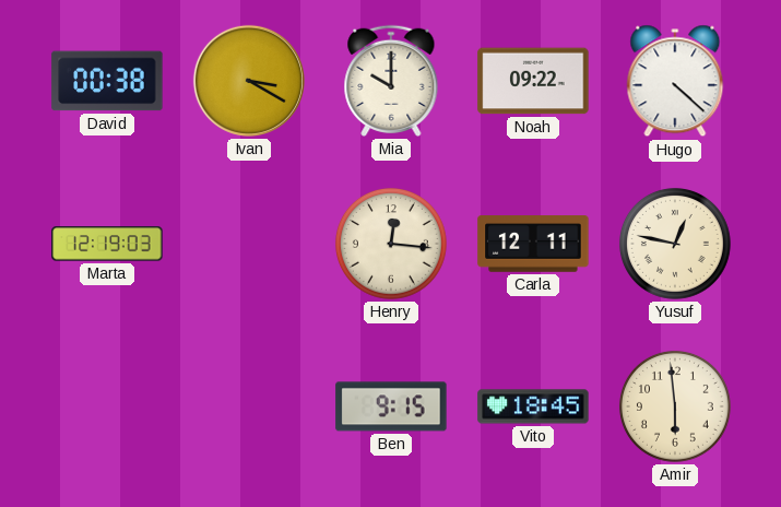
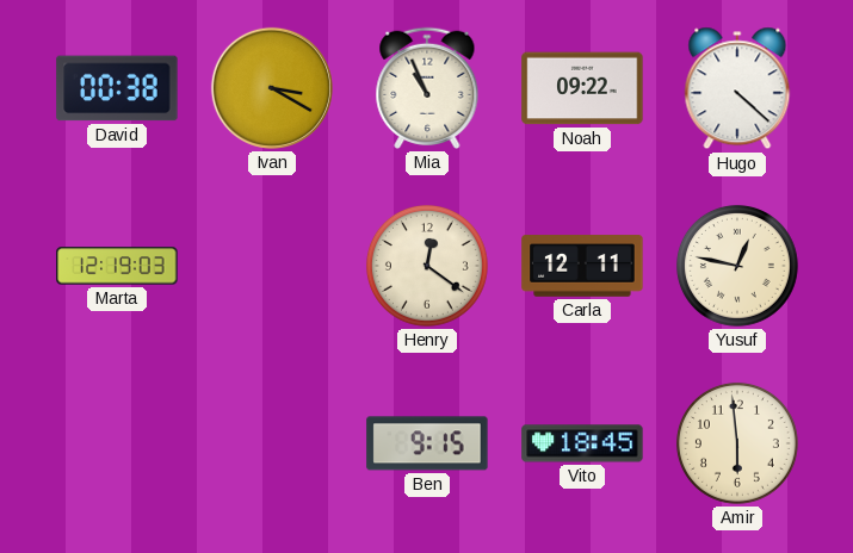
Mia: 10:00 -> 10:56
Henry: 12:16 -> 12:21
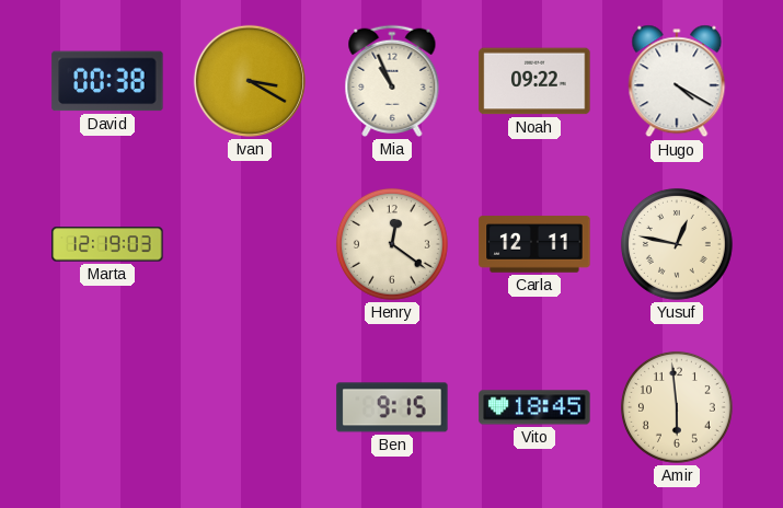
Hugo: 4:22 -> 4:20
